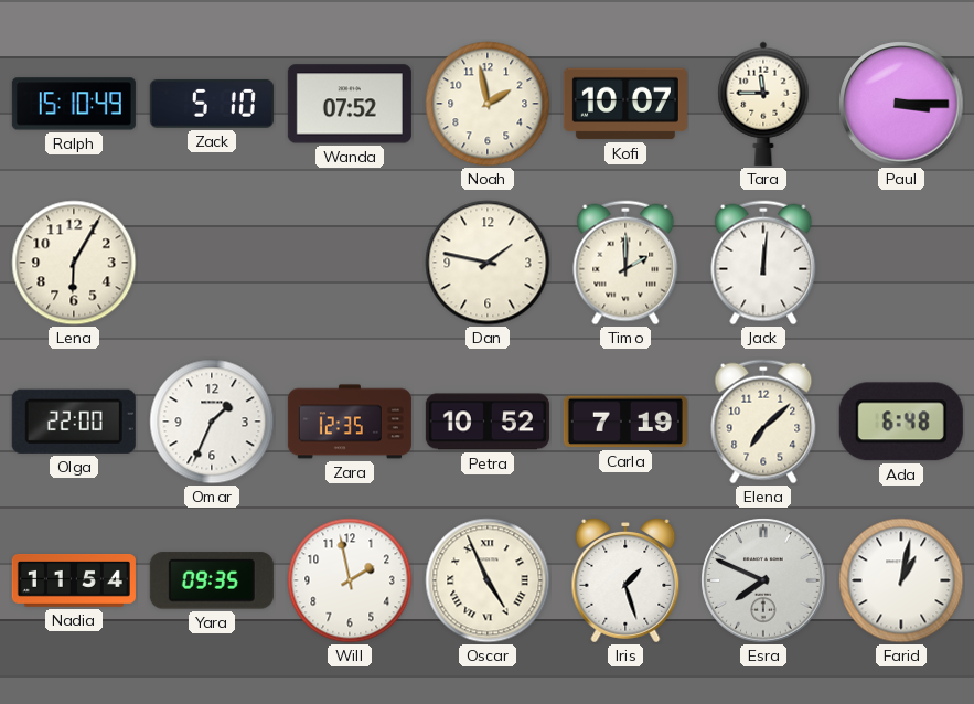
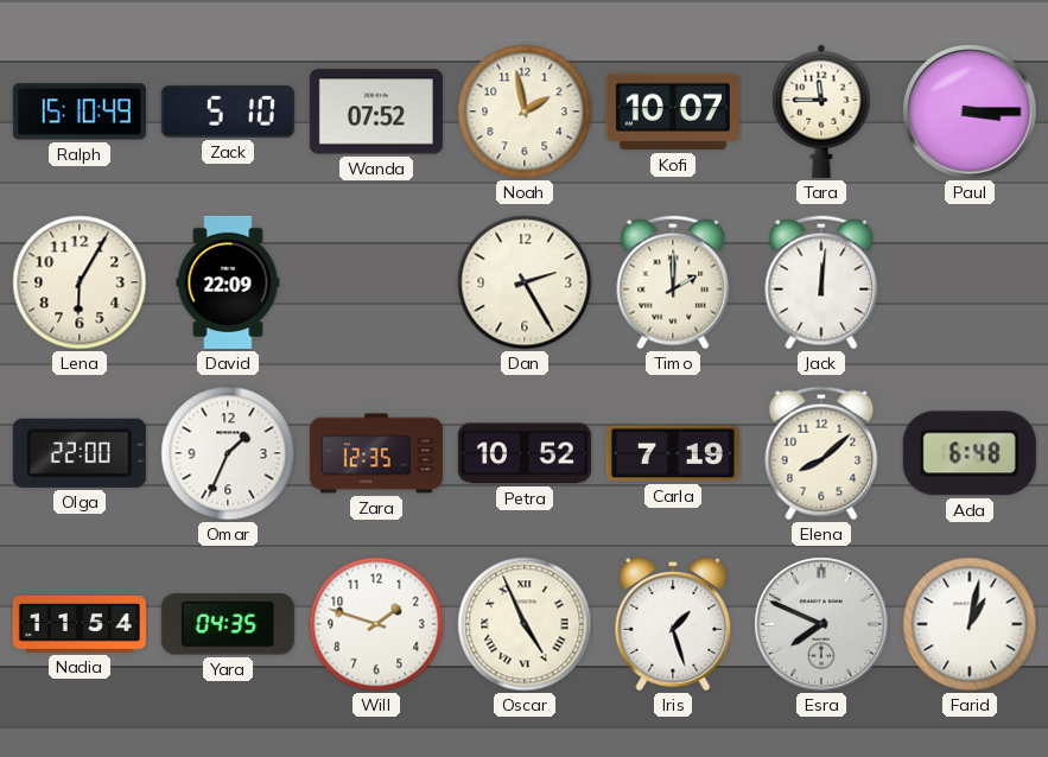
David: none -> 22:09
Dan: 1:47 -> 2:25
Elena: 7:08 -> 8:08
Yara: 09:35 -> 04:35
Will: 1:58 -> 1:48
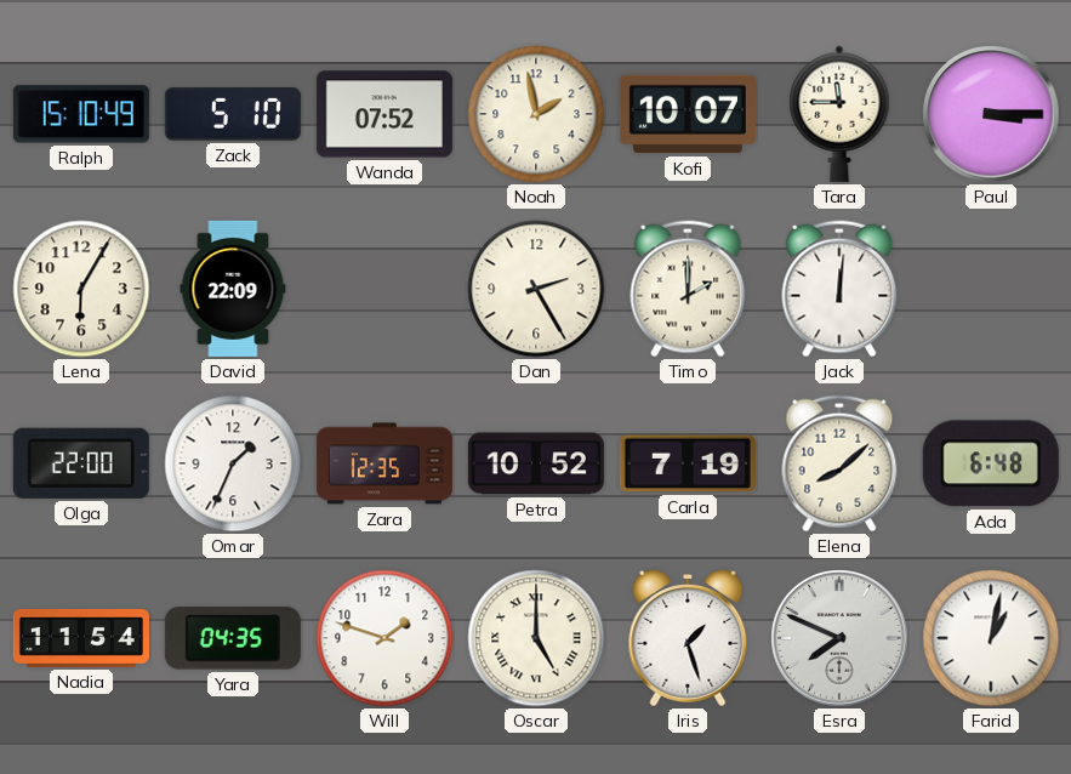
Oscar: 4:56 -> 5:00
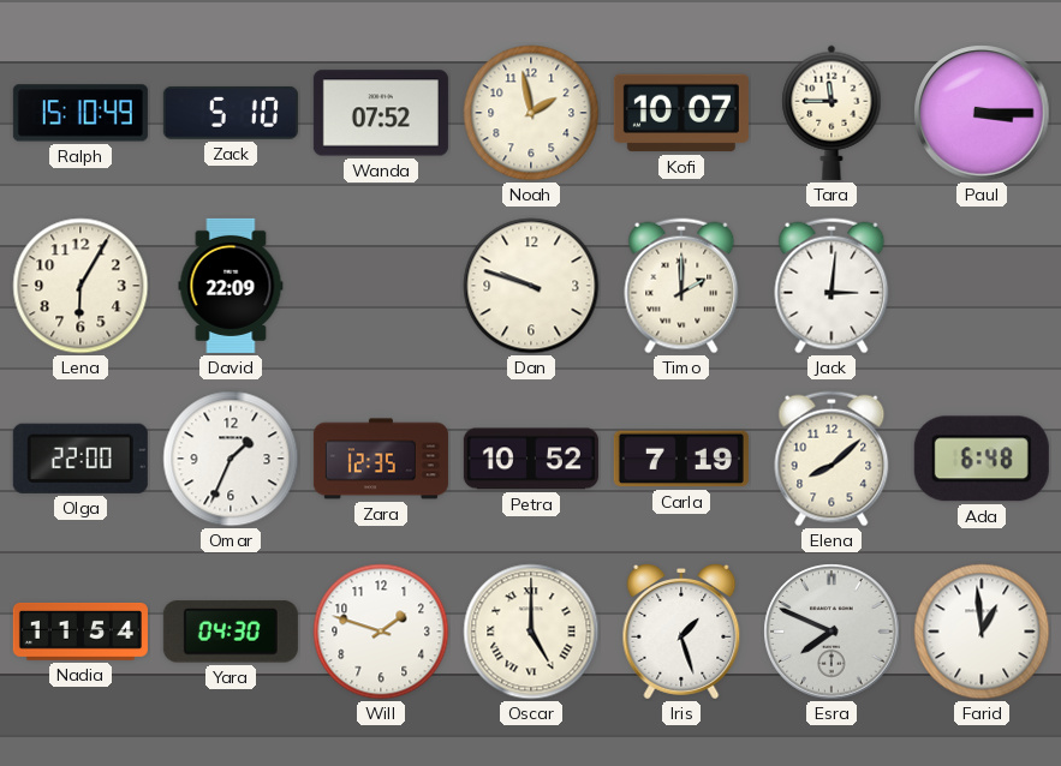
Dan: 2:25 -> 9:48
Jack: 12:01 -> 3:01
Yara: 04:35 -> 04:30
Farid: 1:02 -> 12:59
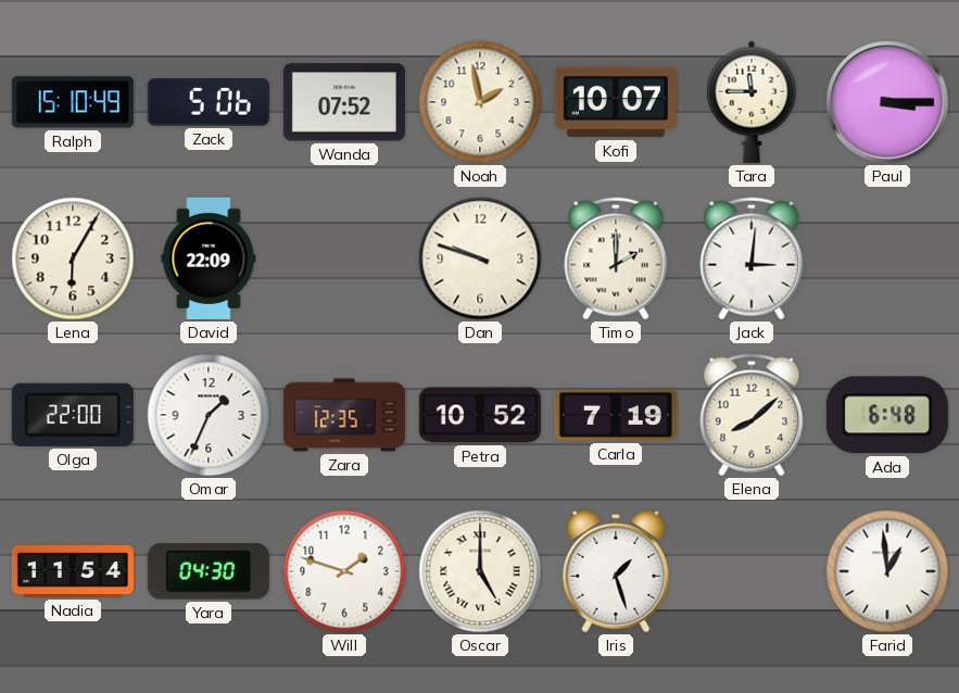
Zack: 5:10 -> 5:06
Esra: 7:49 -> none
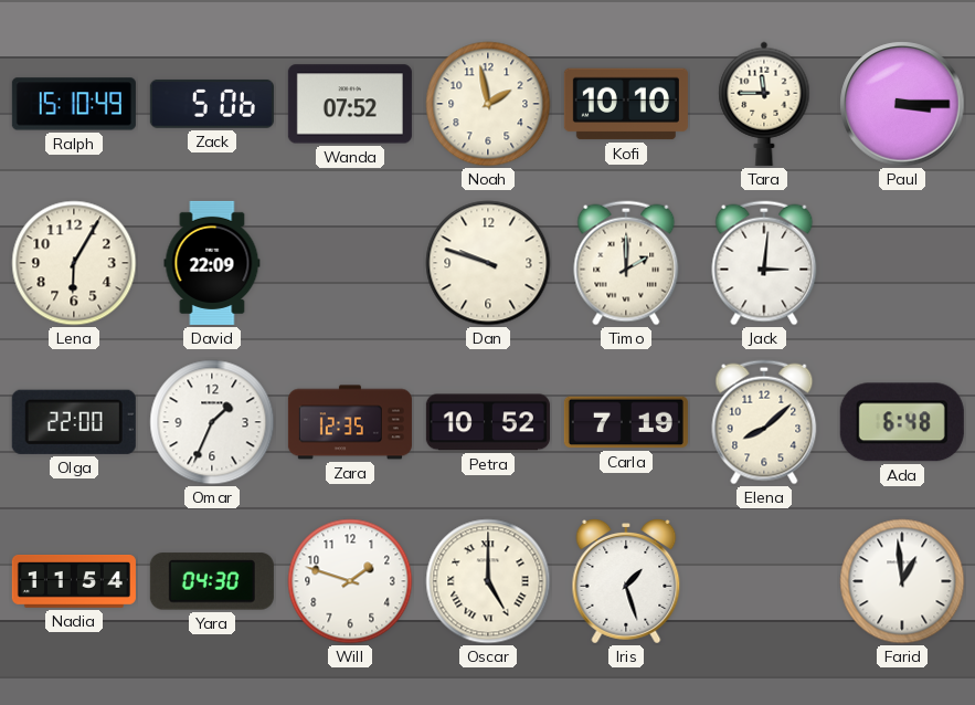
Kofi: 10:07 -> 10:10
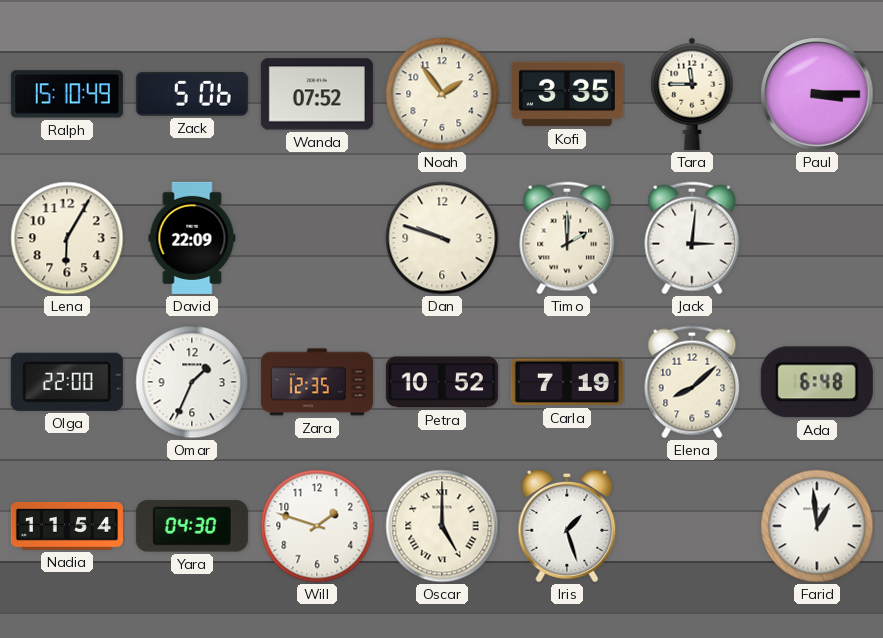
Noah: 1:58 -> 1:54
Kofi: 10:10 -> 3:35
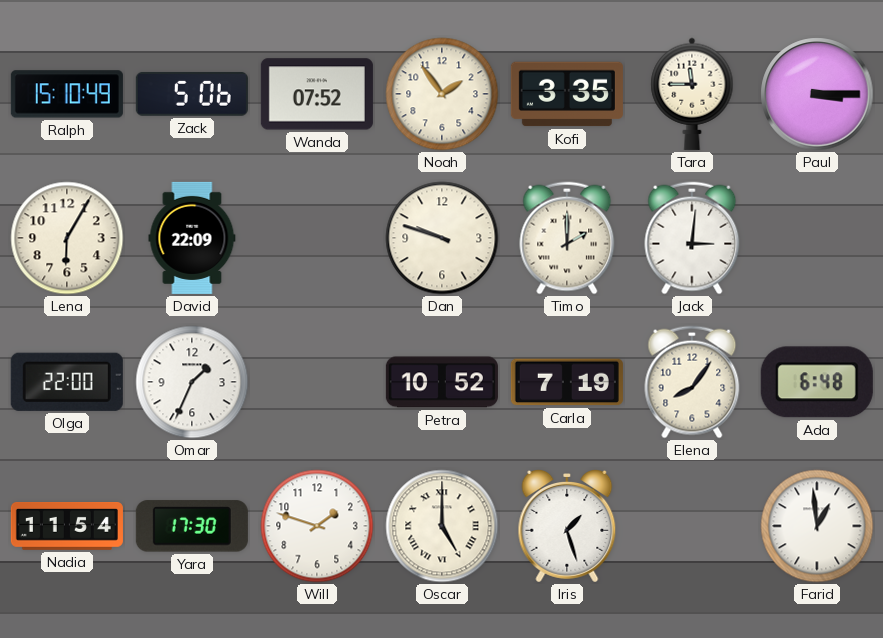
Zara: 12:35 -> none
Elena: 8:08 -> 8:06
Yara: 04:30 -> 17:30
